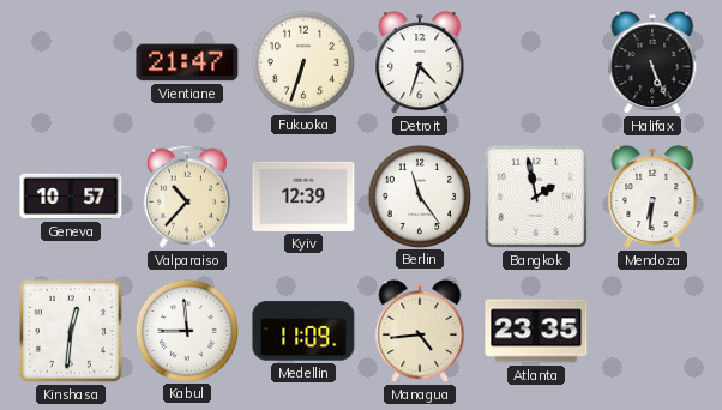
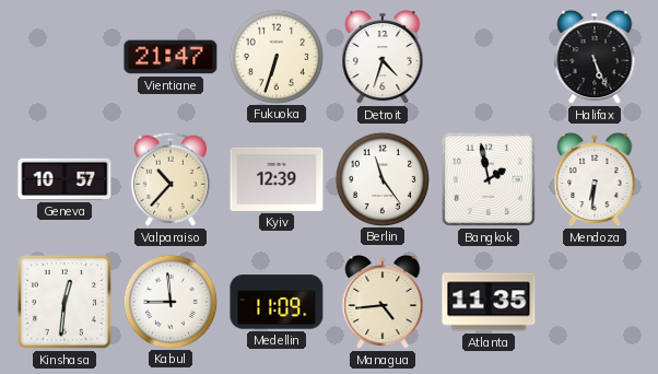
Atlanta: 23:35 -> 11:35
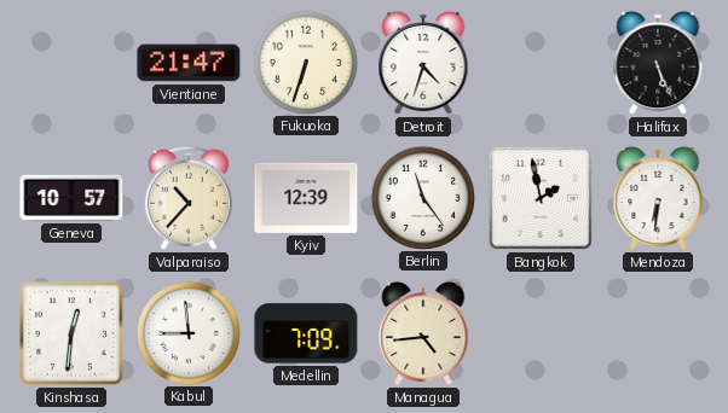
Medellin: 11:09 -> 7:09
Atlanta: 11:35 -> none
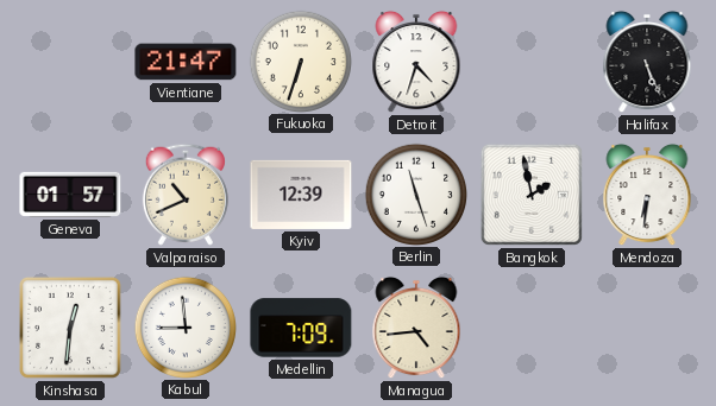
Geneva: 10:57 -> 01:57
Valparaiso: 10:37 -> 10:41
Berlin: 11:24 -> 11:27
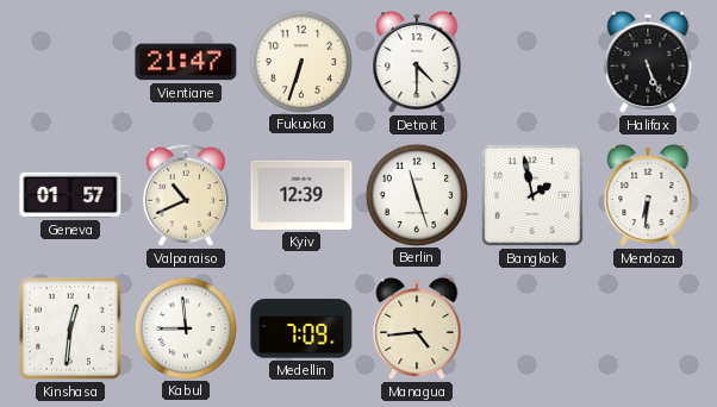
Detroit: 4:33 -> 4:30
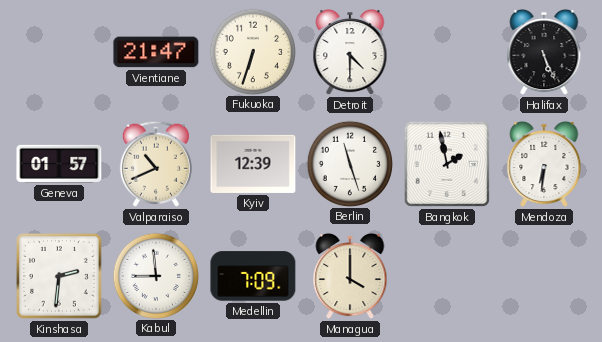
Kinshasa: 12:31 -> 2:31
Managua: 4:44 -> 4:00
